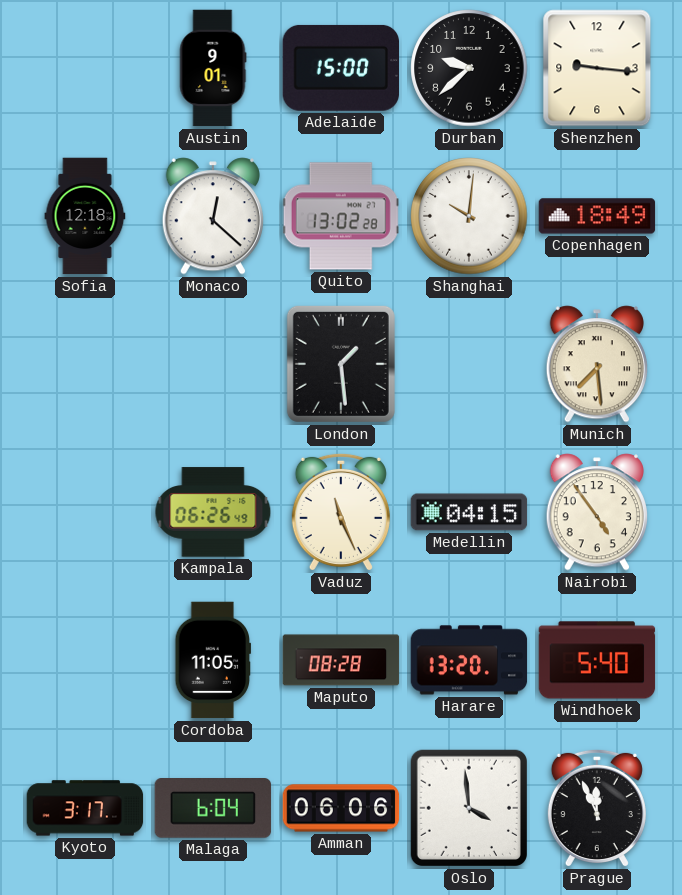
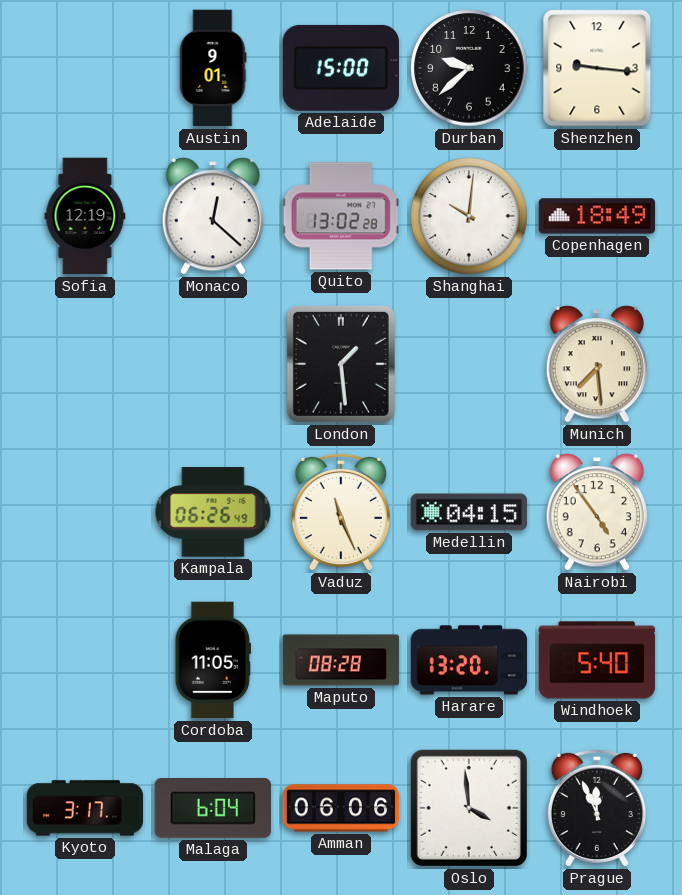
Sofia: 12:18 -> 12:19
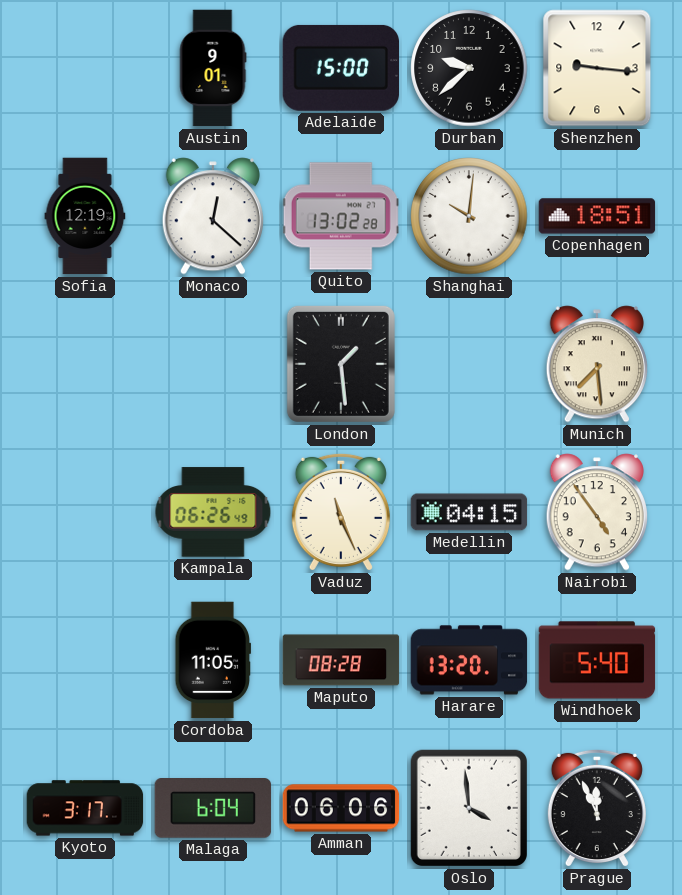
Copenhagen: 18:49 -> 18:51
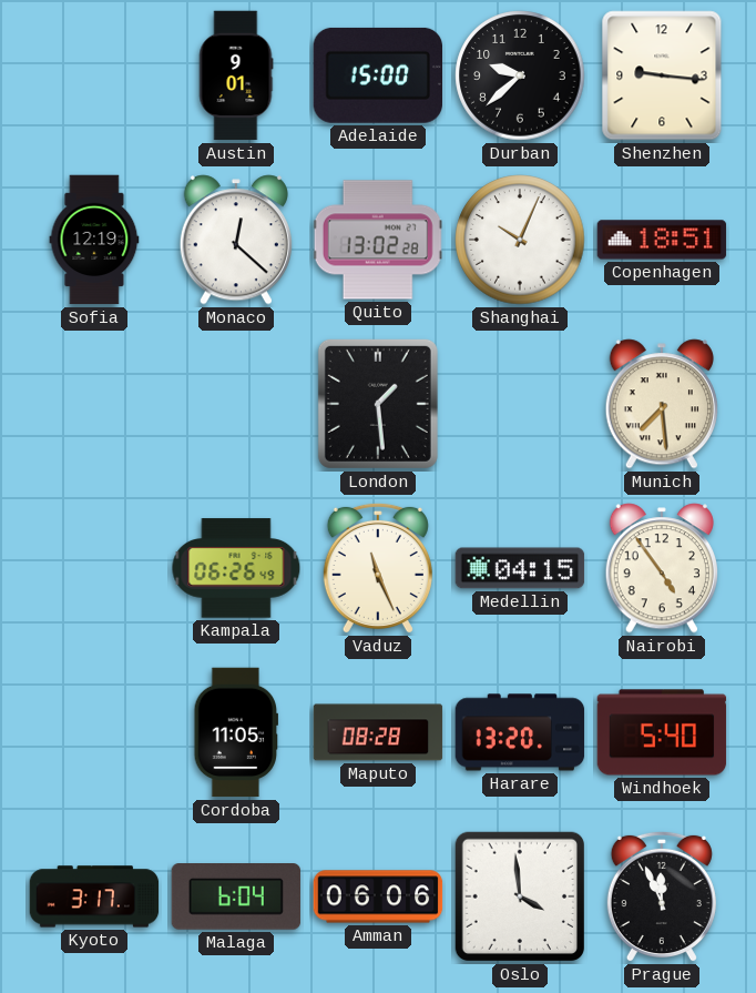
Shanghai: 10:01 -> 10:04
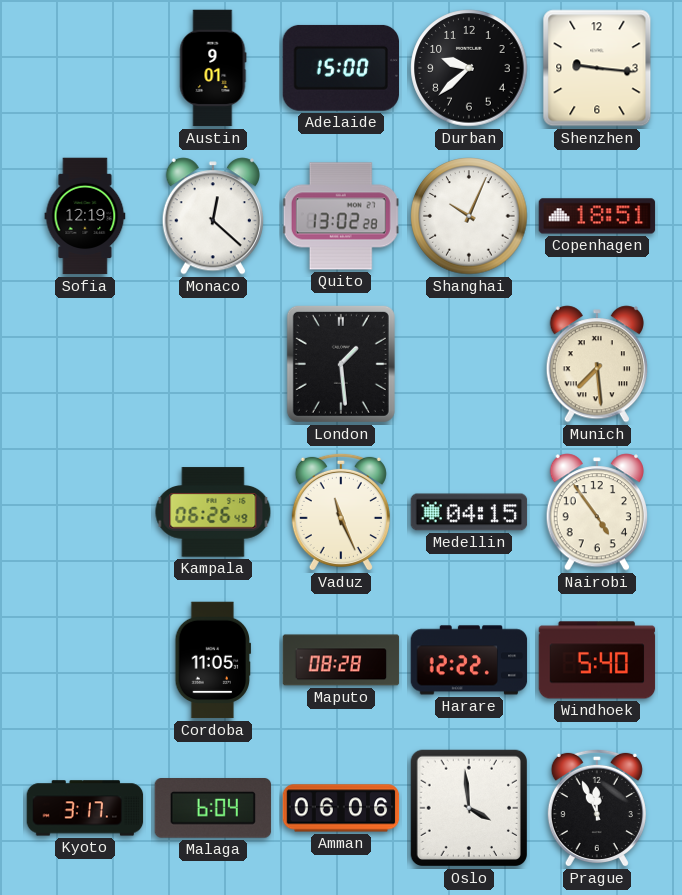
Harare: 13:20 -> 12:22
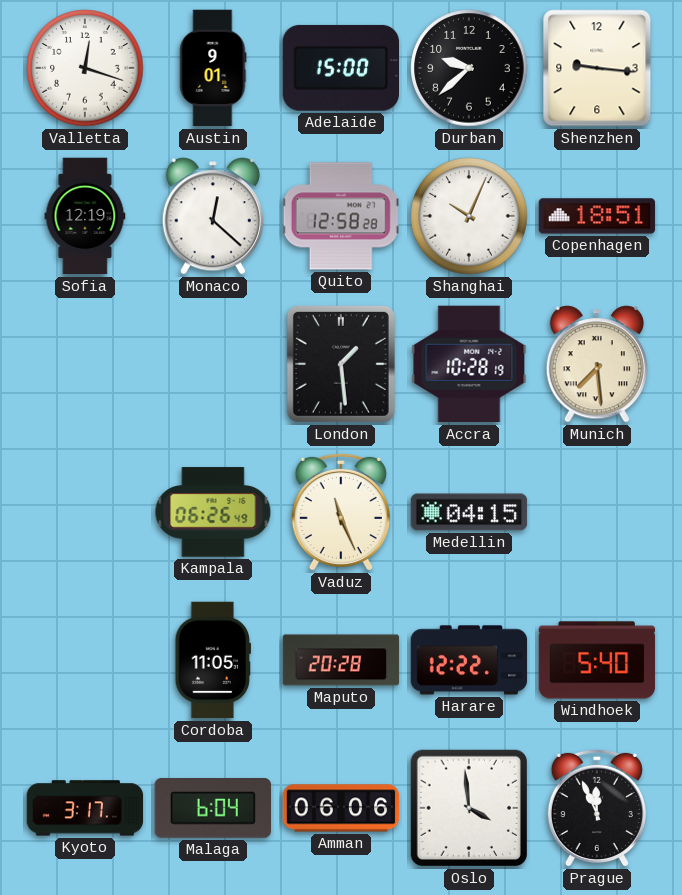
Valletta: none -> 12:18
Quito: 13:02 -> 12:58
Accra: none -> 10:28
Nairobi: 4:54 -> none
Maputo: 08:28 -> 20:28
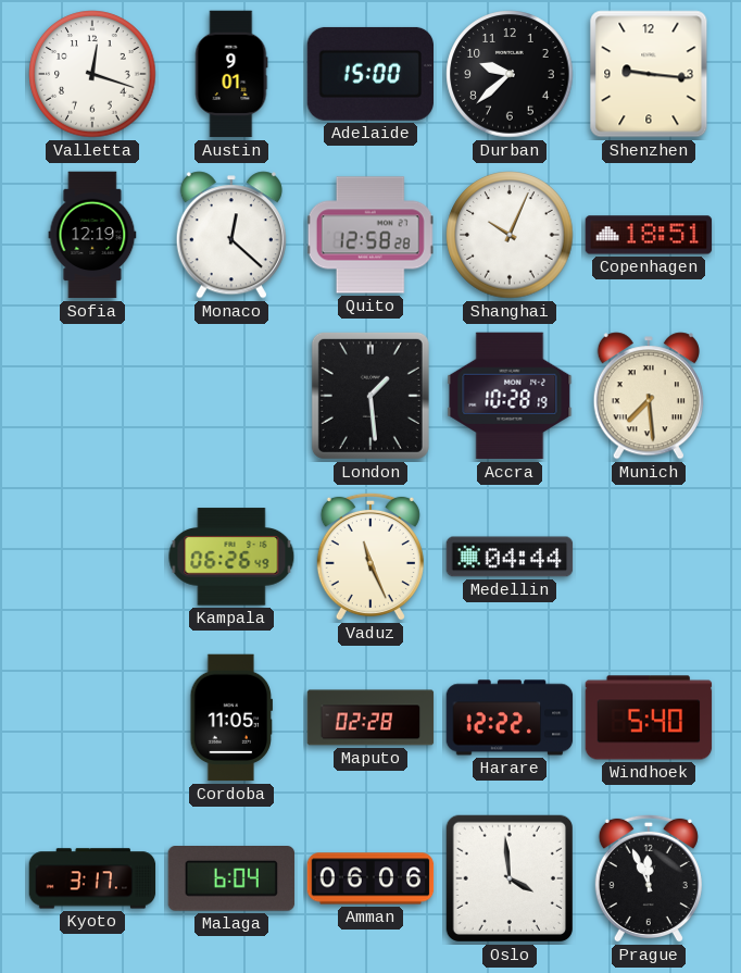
Medellin: 04:15 -> 04:44
Maputo: 20:28 -> 02:28
